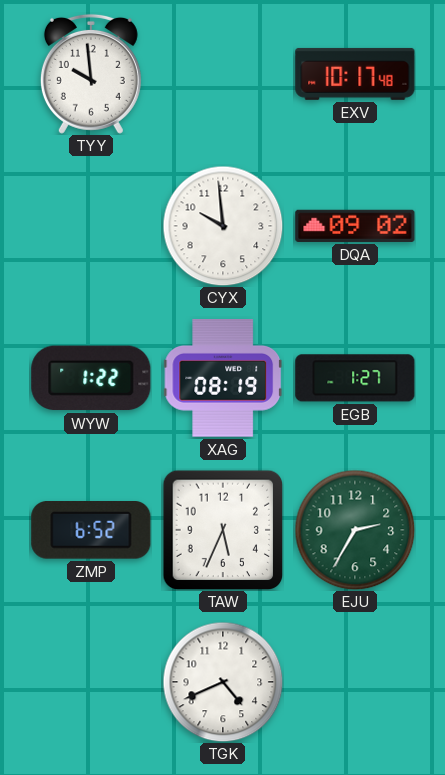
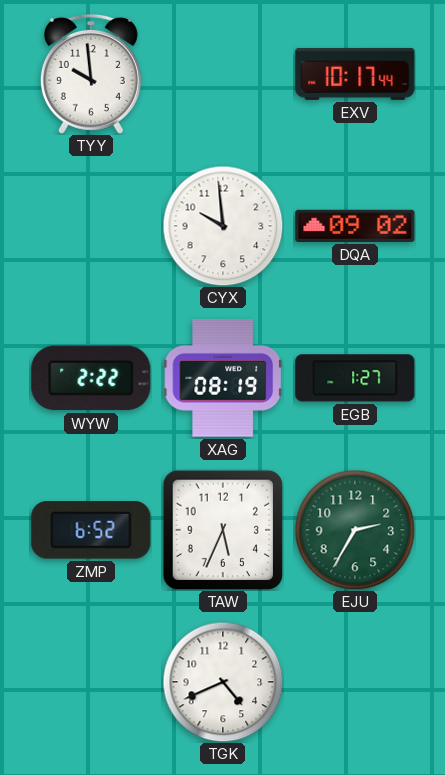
EXV: 10:17:48 -> 10:17:44
WYW: 1:22 -> 2:22
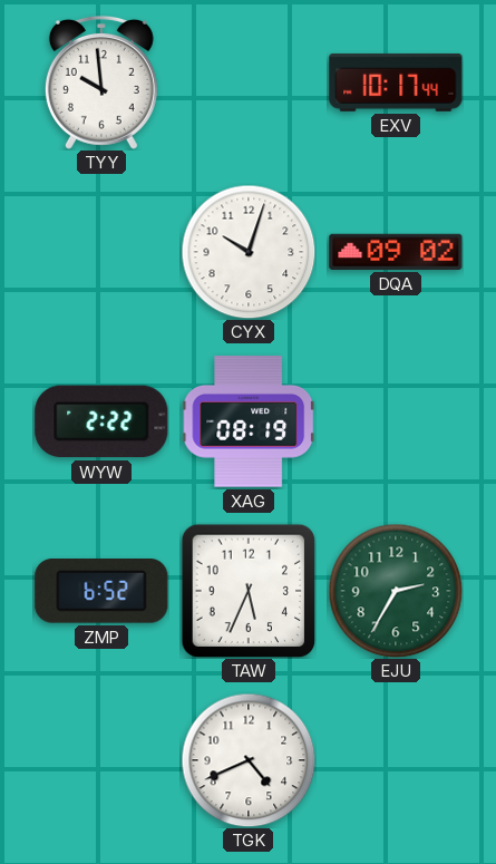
CYX: 9:59 -> 10:03
EGB: 1:27 -> none
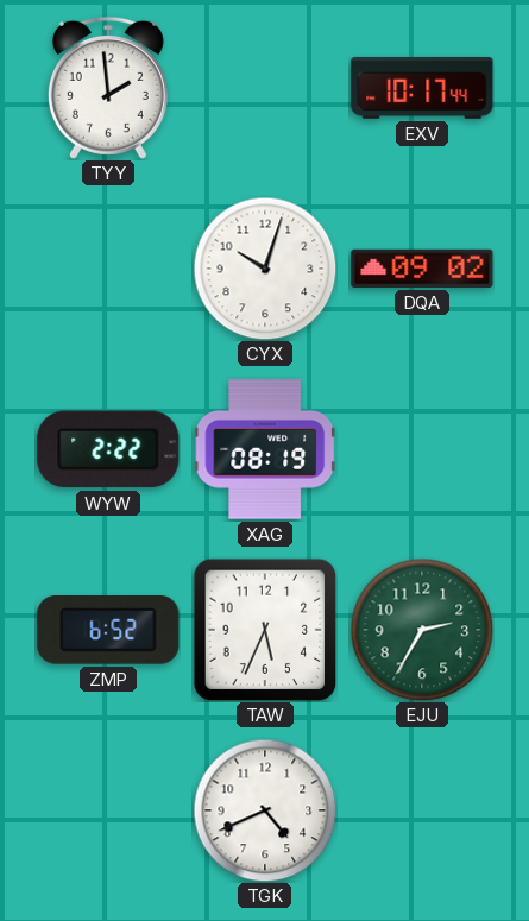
TYY: 9:59 -> 1:59
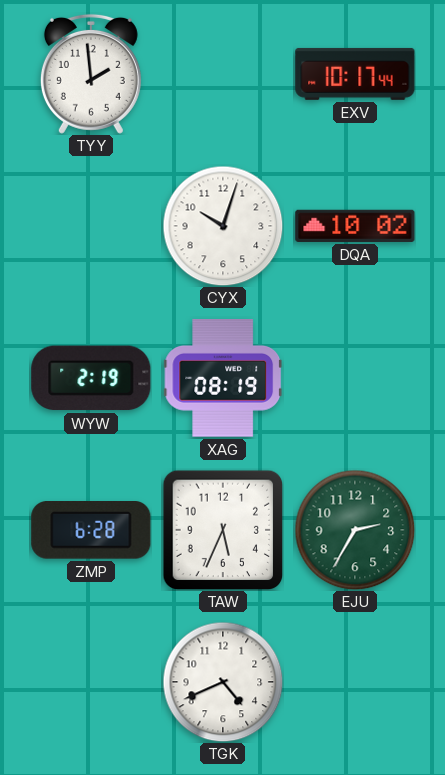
DQA: 09:02 -> 10:02
WYW: 2:22 -> 2:19
ZMP: 6:52 -> 6:28
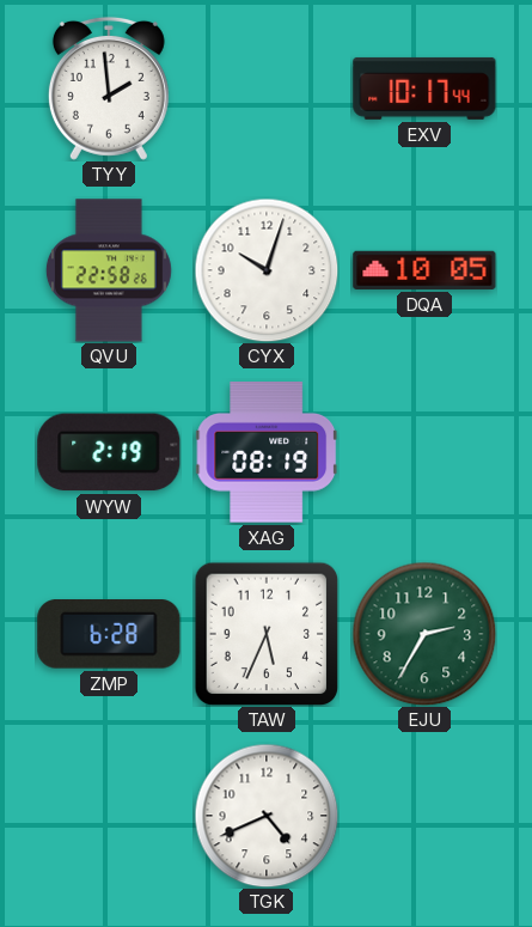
QVU: none -> 22:58
DQA: 10:02 -> 10:05
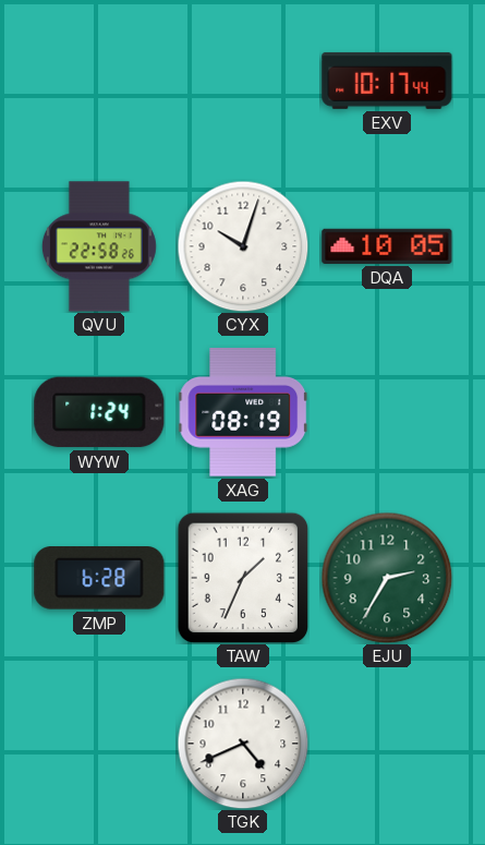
TYY: 1:59 -> none
WYW: 2:19 -> 1:24
TAW: 5:34 -> 1:34
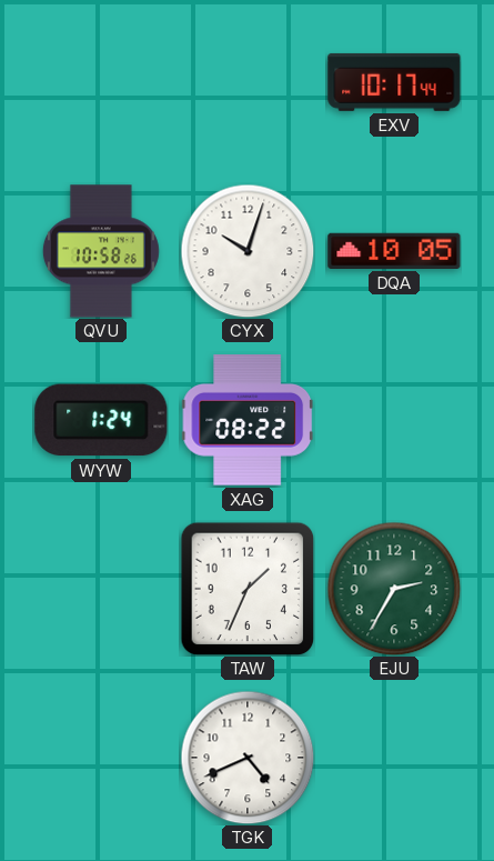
QVU: 22:58 -> 10:58
XAG: 08:19 -> 08:22
ZMP: 6:28 -> none
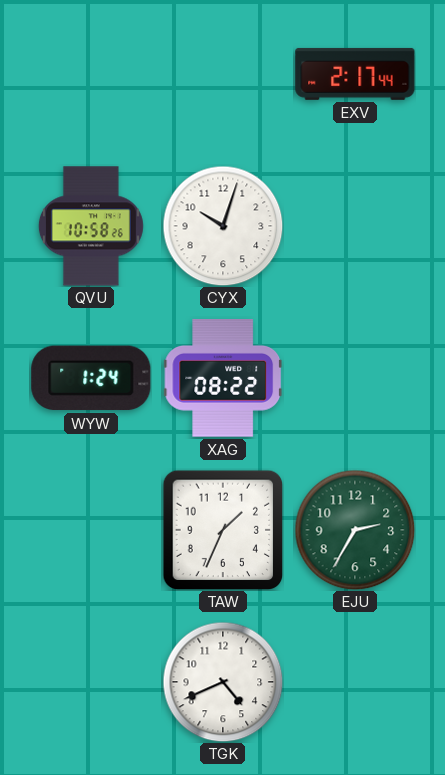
EXV: 10:17 -> 2:17
DQA: 10:05 -> none
